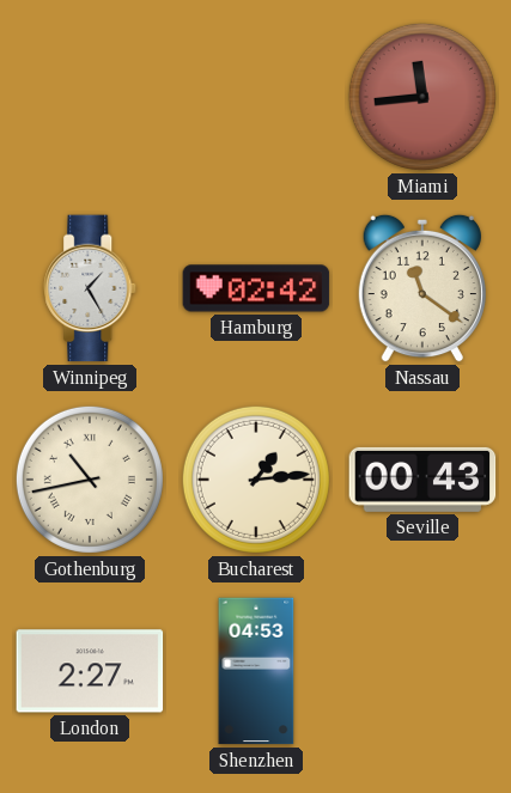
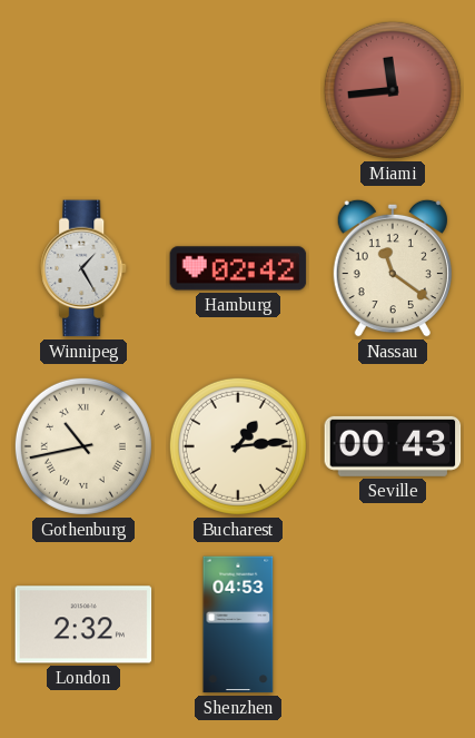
London: 2:27 -> 2:32
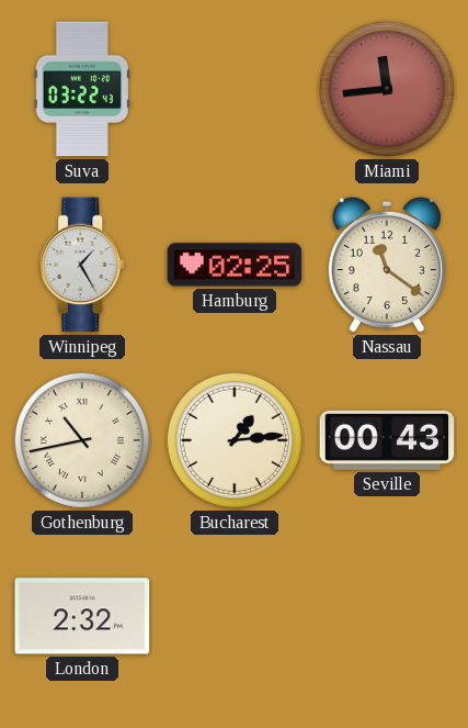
Suva: none -> 03:22
Hamburg: 02:42 -> 02:25
Shenzhen: 04:53 -> none
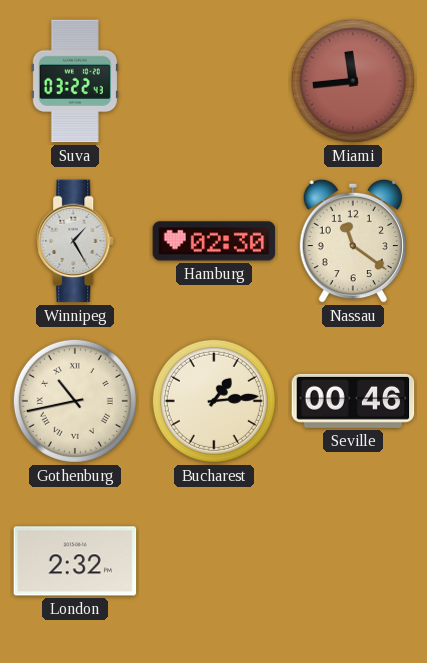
Hamburg: 02:25 -> 02:30
Seville: 00:43 -> 00:46
